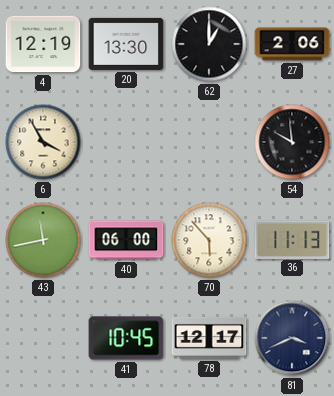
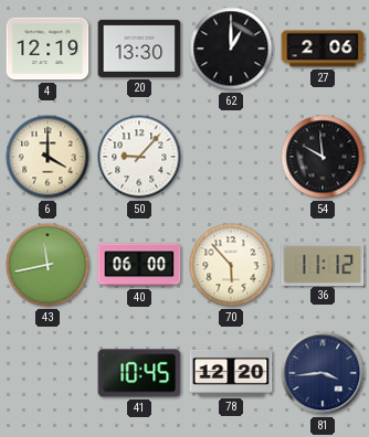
6: 3:55 -> 4:00
50: none -> 9:07
36: 11:13 -> 11:12
78: 12:17 -> 12:20
81: 3:41 -> 3:44
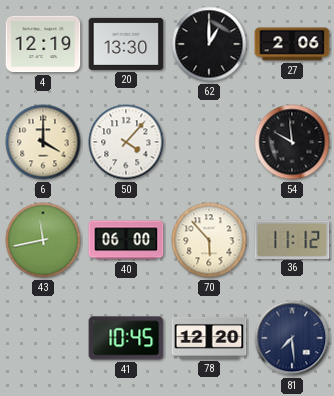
50: 9:07 -> 4:07
81: 3:44 -> 7:29
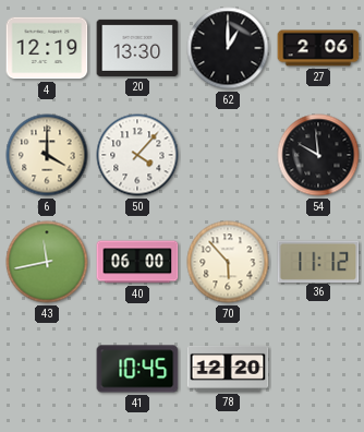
81: 7:29 -> none
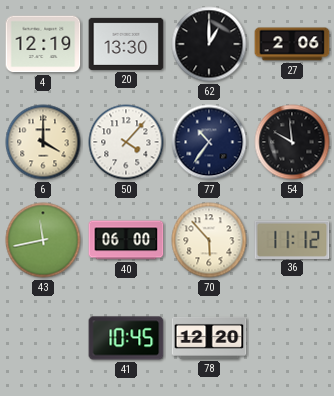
77: none -> 10:36
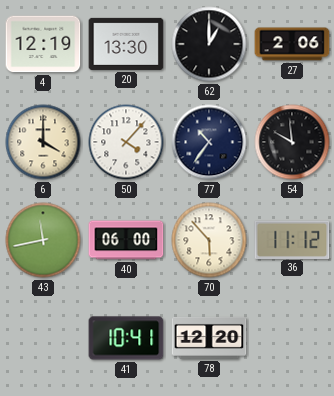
41: 10:45 -> 10:41
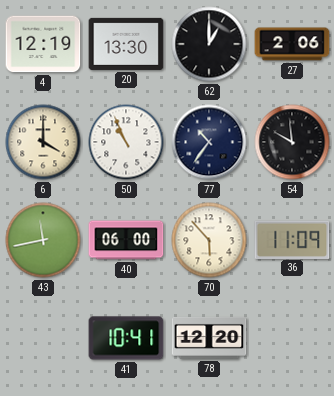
50: 4:07 -> 10:56
36: 11:12 -> 11:09
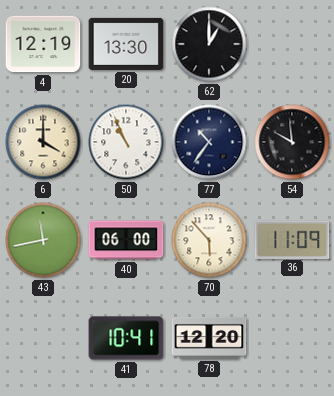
27: 2:06 -> none
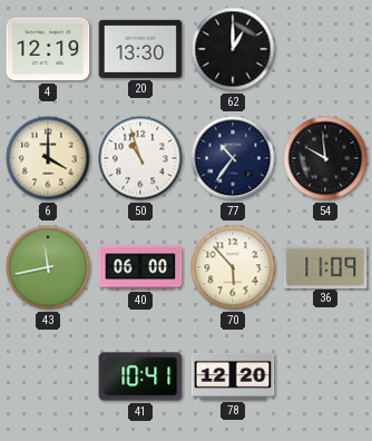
50: 10:56 -> 10:57
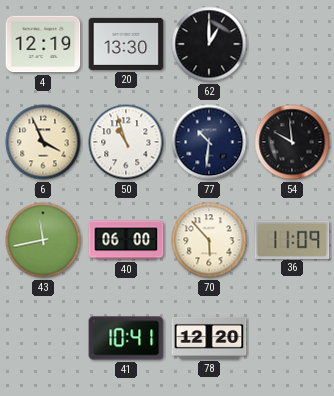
6: 4:00 -> 3:56
77: 10:36 -> 10:31
